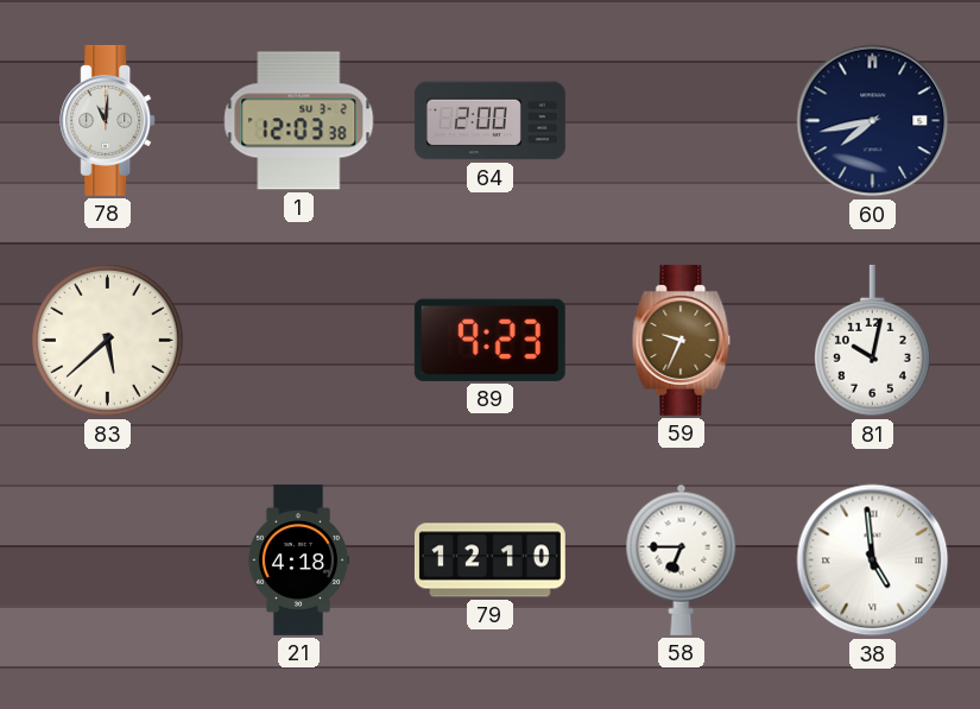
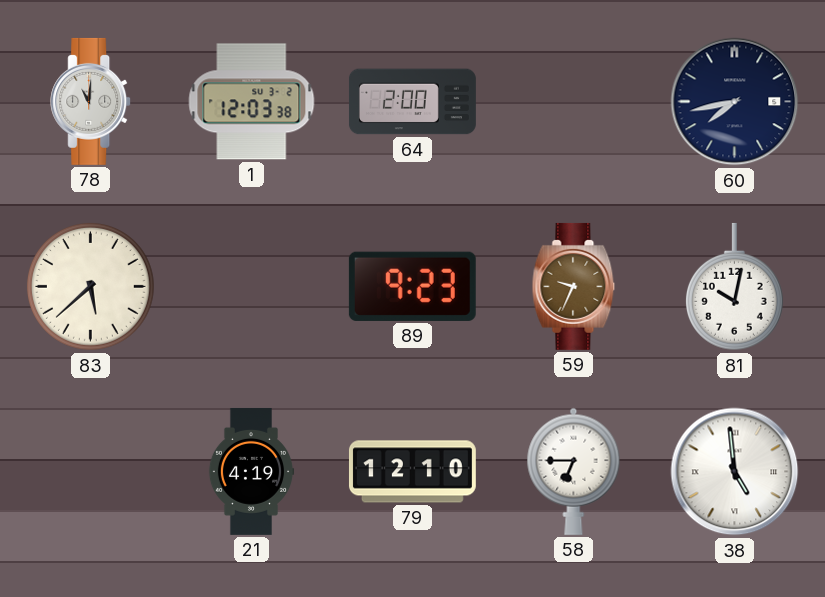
21: 4:18 -> 4:19
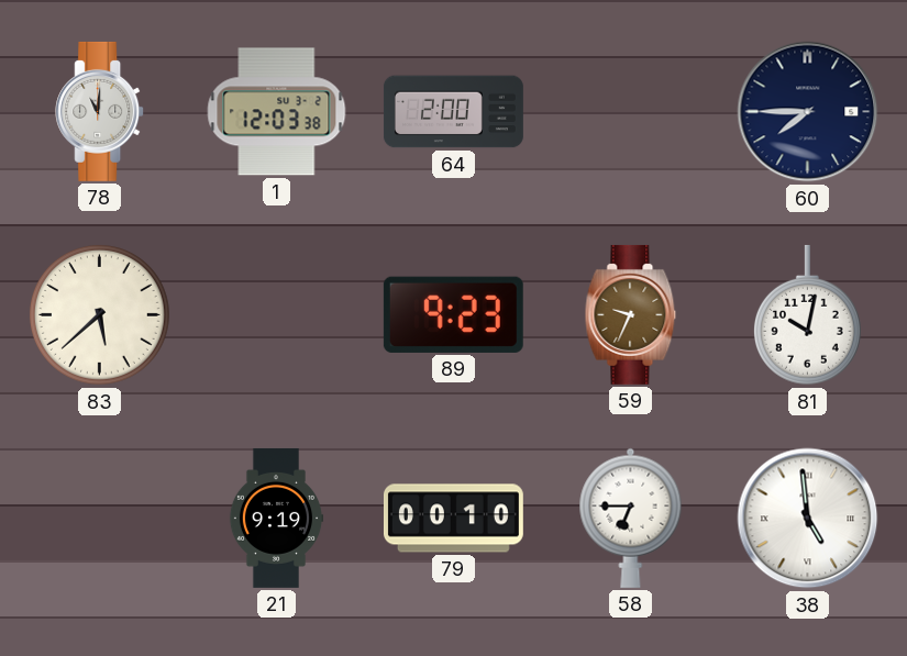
60: 7:43 -> 7:45
21: 4:19 -> 9:19
79: 12:10 -> 00:10
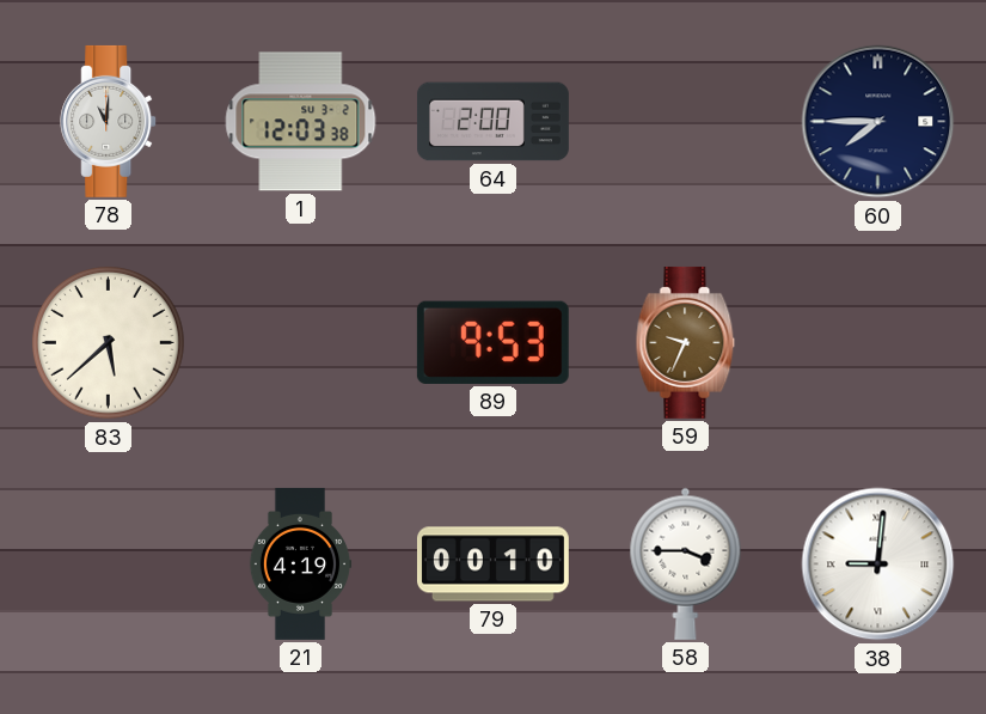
89: 9:23 -> 9:53
81: 10:02 -> none
21: 9:19 -> 4:19
58: 6:45 -> 3:45
38: 4:59 -> 9:01
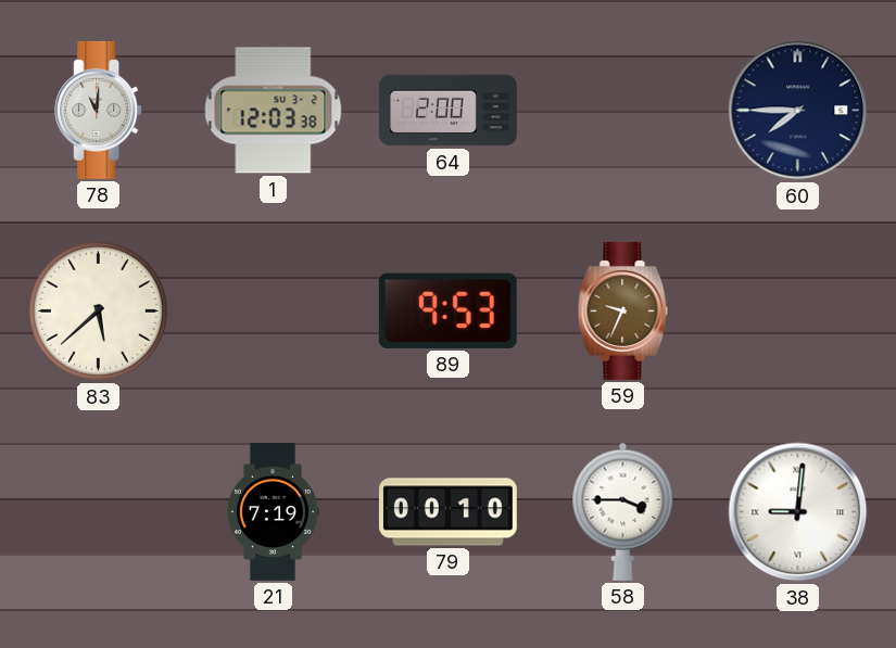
21: 4:19 -> 7:19
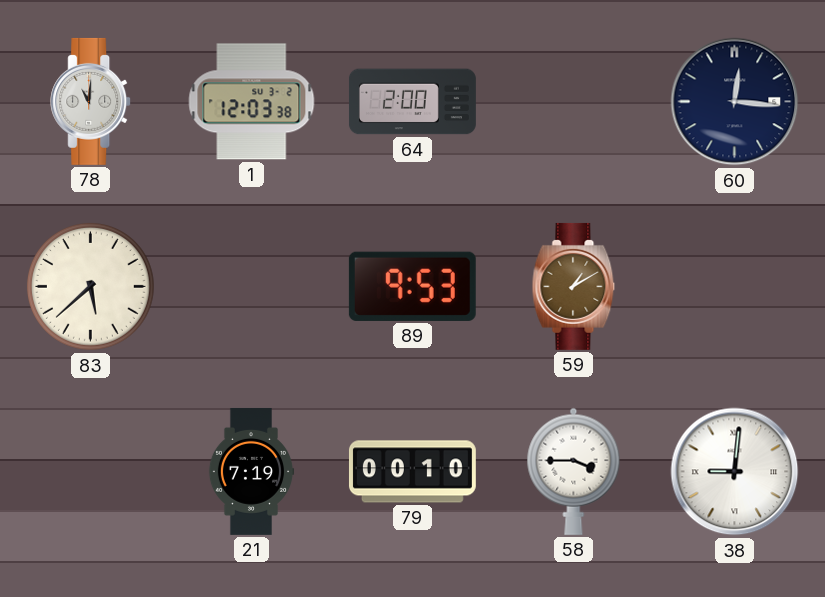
60: 7:45 -> 12:16
59: 9:34 -> 1:10
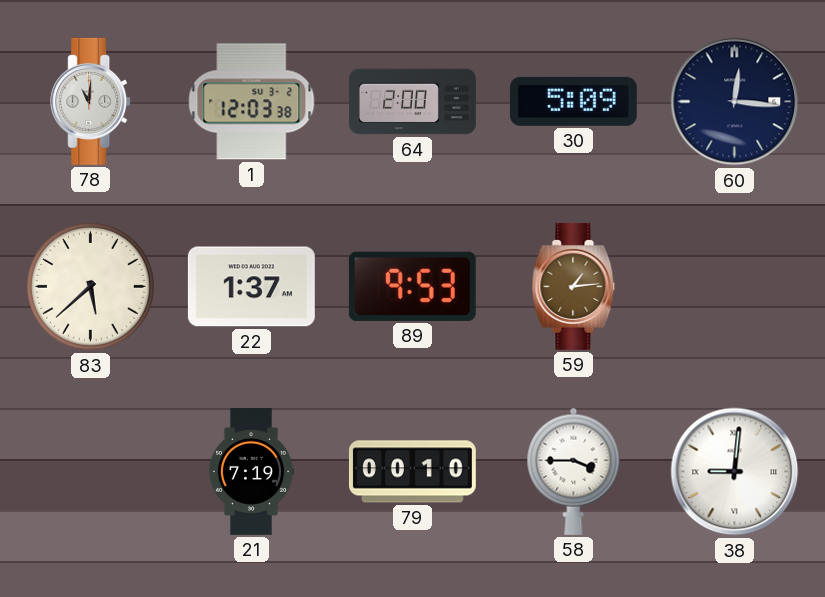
30: none -> 5:09
22: none -> 1:37
59: 1:10 -> 1:14
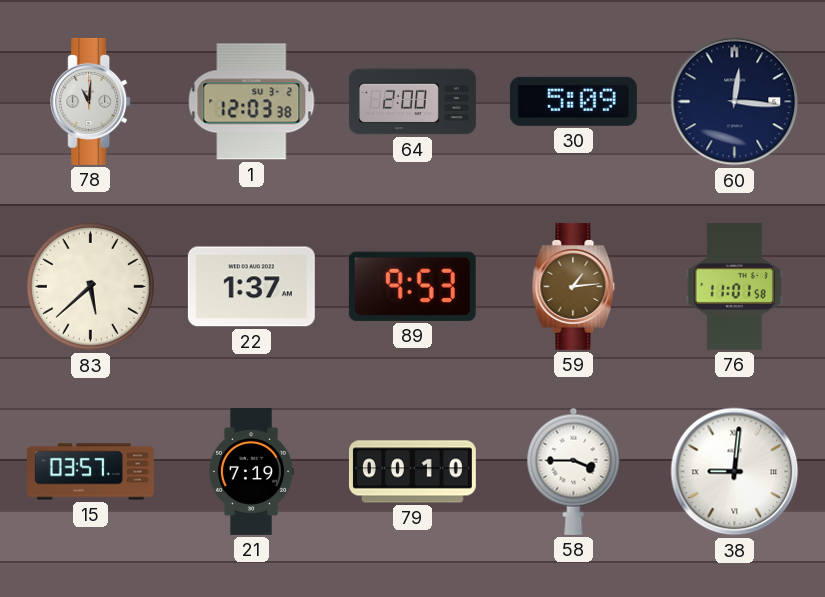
76: none -> 11:01
15: none -> 03:57
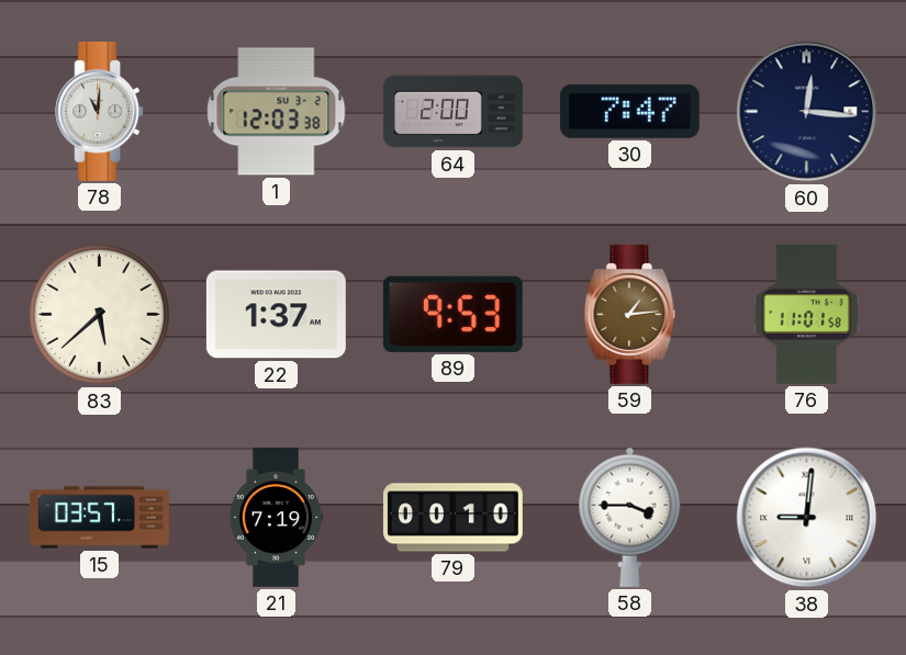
30: 5:09 -> 7:47
